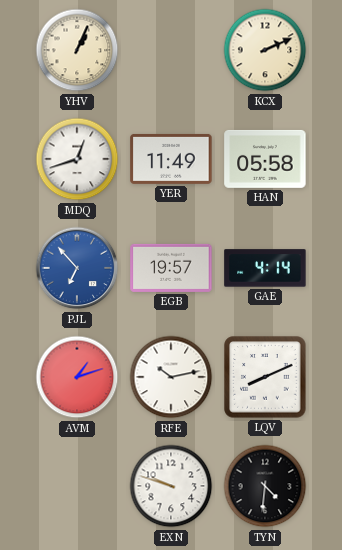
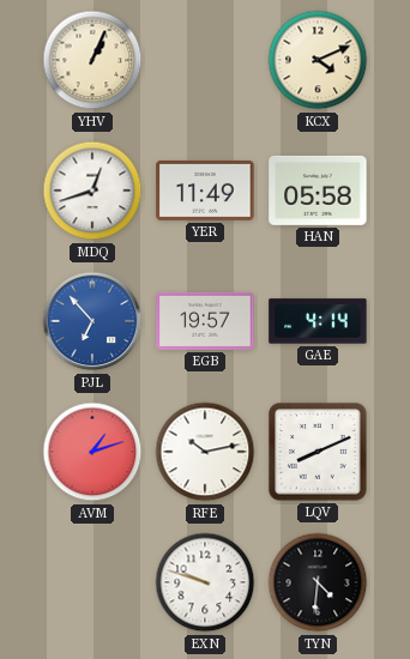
KCX: 2:11 -> 4:11
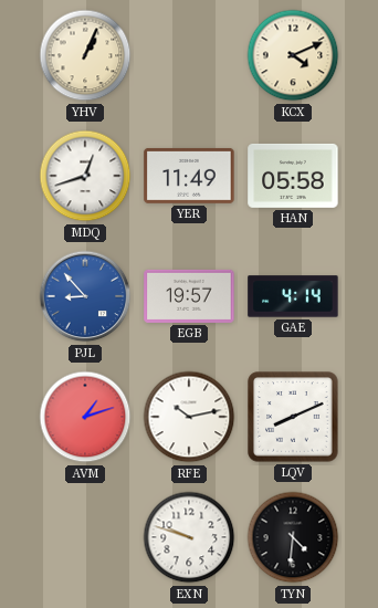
PJL: 6:53 -> 8:53
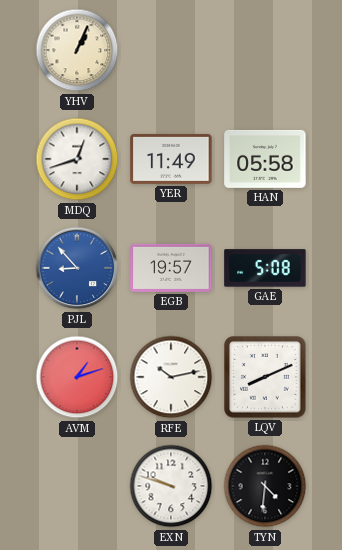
KCX: 4:11 -> none
GAE: 4:14 -> 5:08
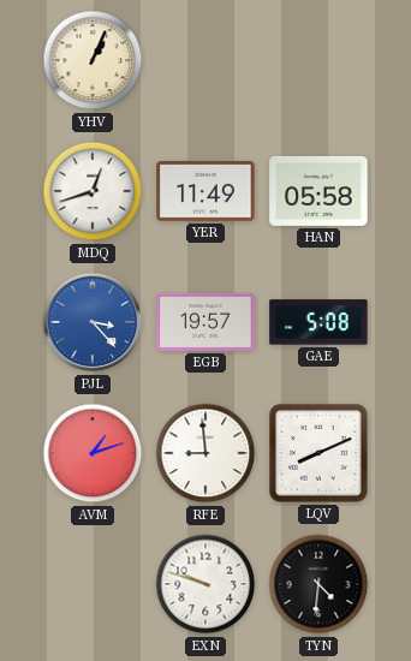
PJL: 8:53 -> 3:23
RFE: 10:13 -> 8:59
